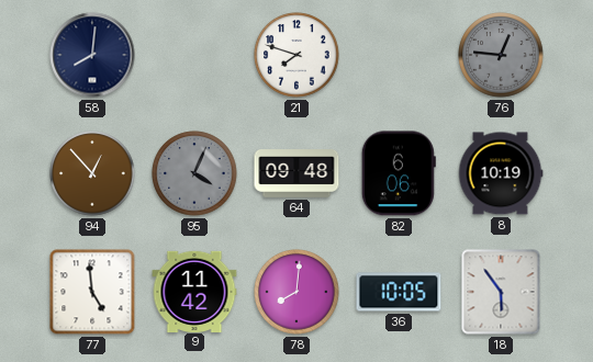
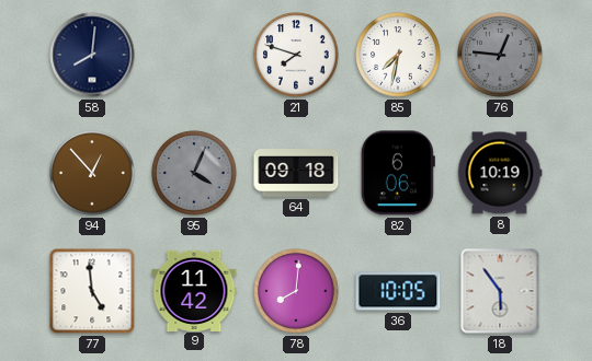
85: none -> 7:32
64: 09:48 -> 09:18
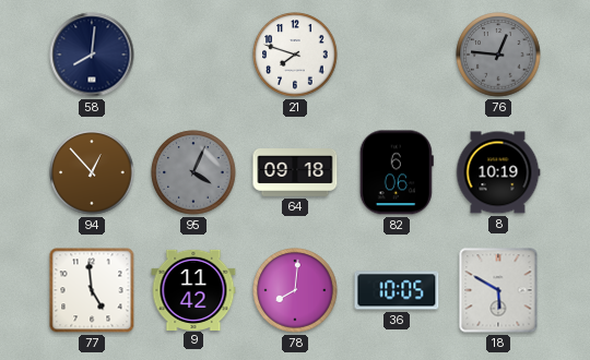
85: 7:32 -> none
18: 5:54 -> 5:50
